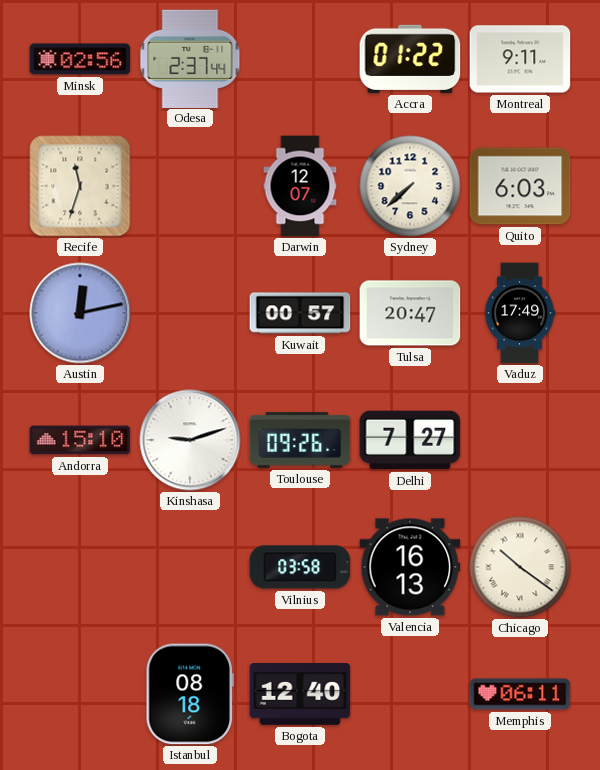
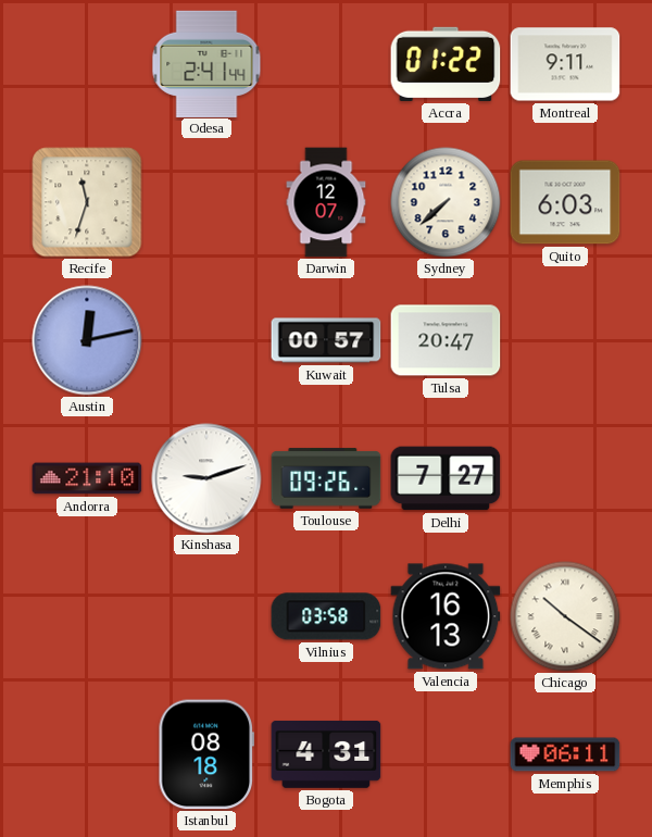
Minsk: 02:56 -> none
Odesa: 2:37 -> 2:41
Vaduz: 17:49 -> none
Andorra: 15:10 -> 21:10
Bogota: 12:40 -> 4:31
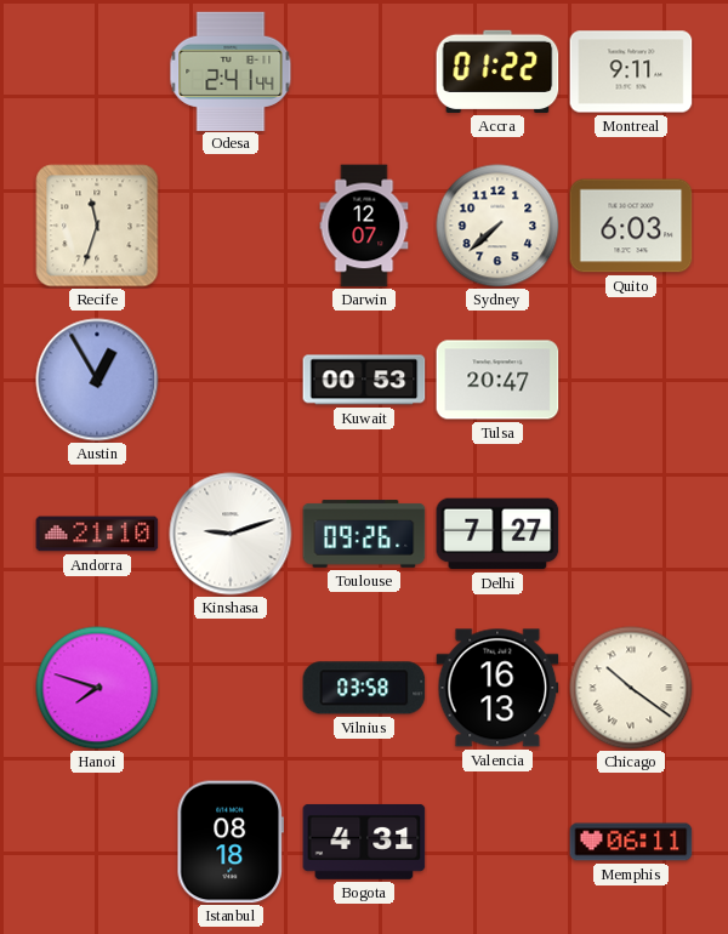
Austin: 12:13 -> 12:55
Kuwait: 00:57 -> 00:53
Hanoi: none -> 7:48
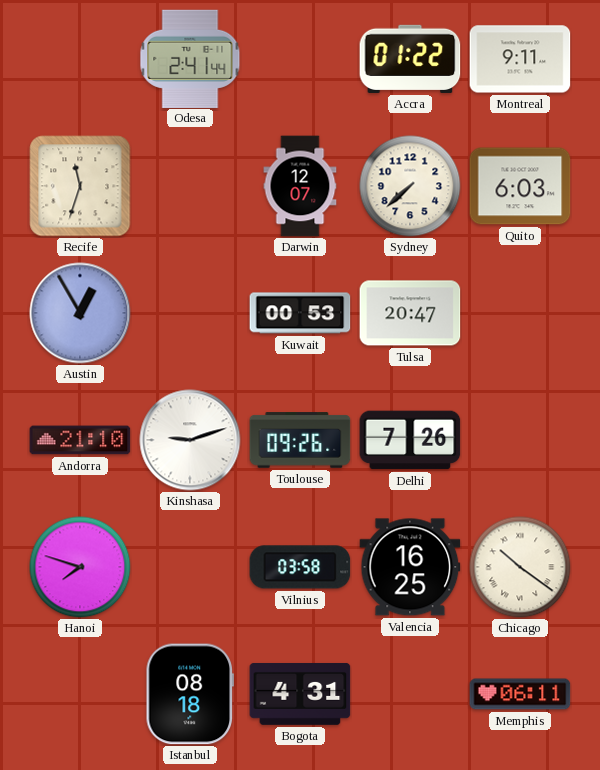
Delhi: 7:27 -> 7:26
Valencia: 16:13 -> 16:25
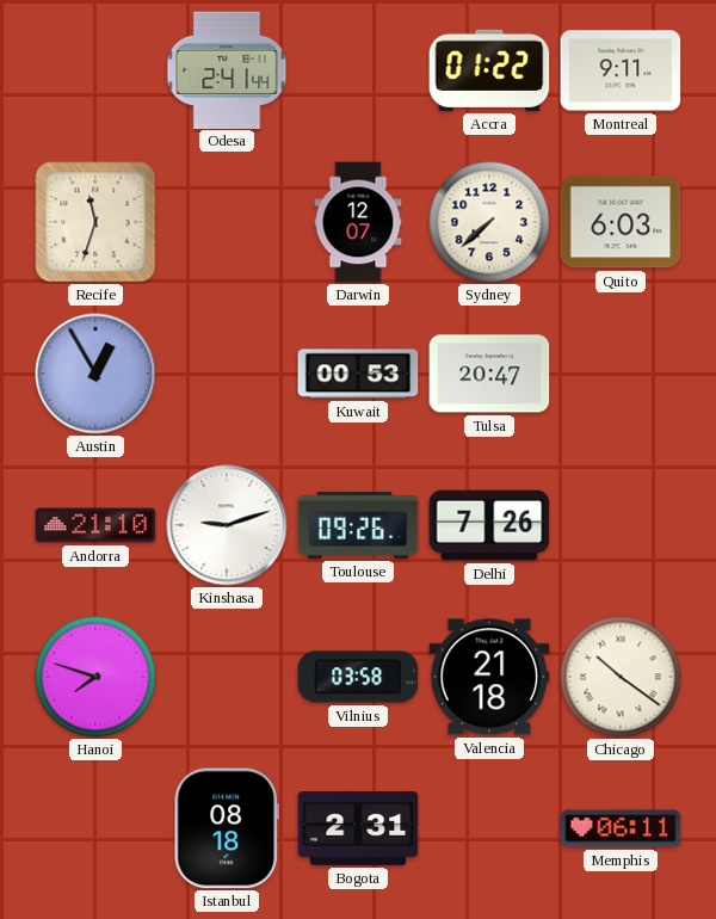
Valencia: 16:25 -> 21:18
Bogota: 4:31 -> 2:31
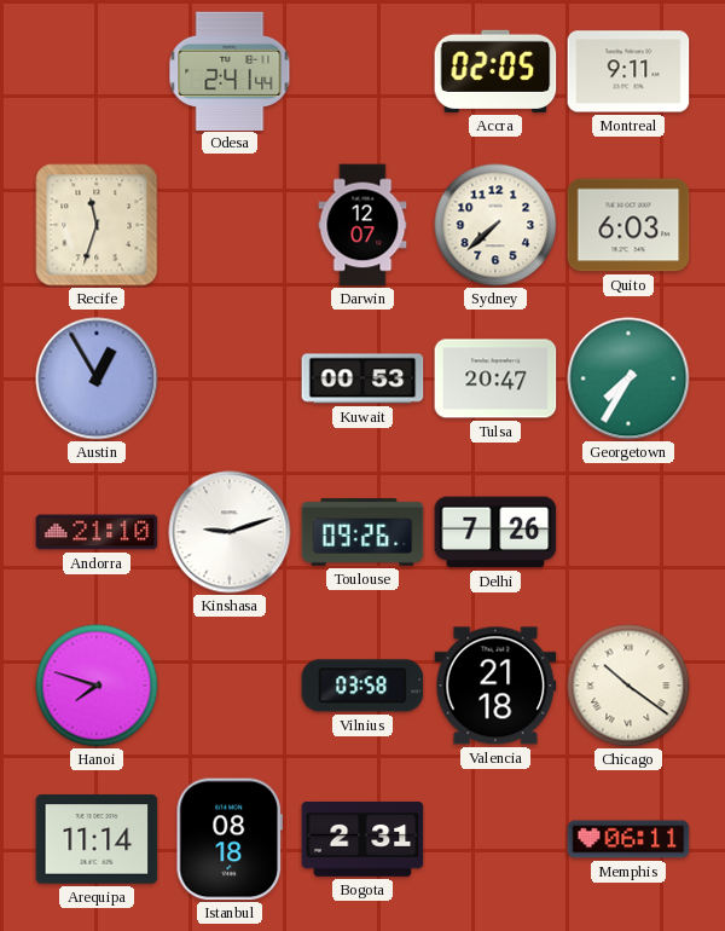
Accra: 01:22 -> 02:05
Georgetown: none -> 7:35
Arequipa: none -> 11:14
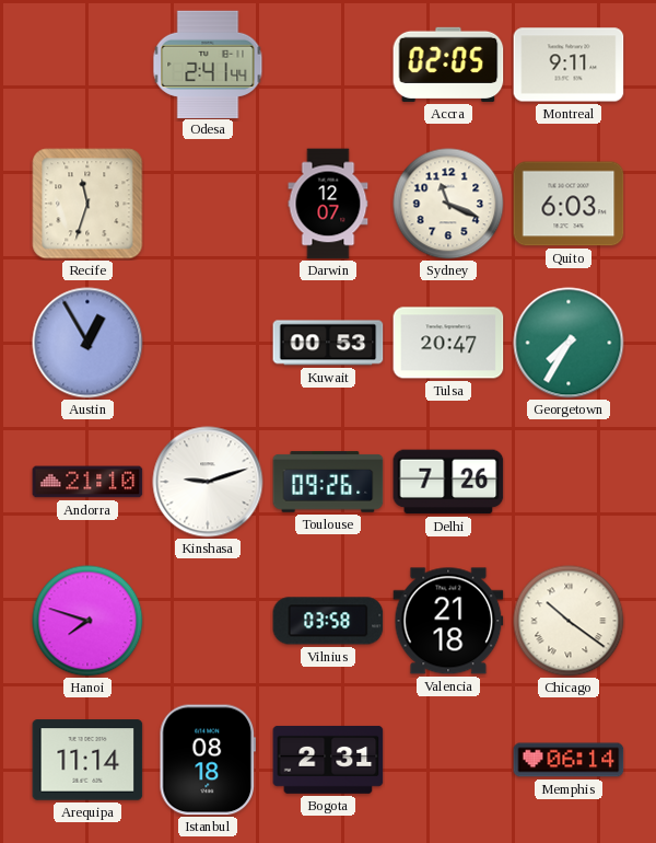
Sydney: 7:38 -> 11:19
Memphis: 06:11 -> 06:14
